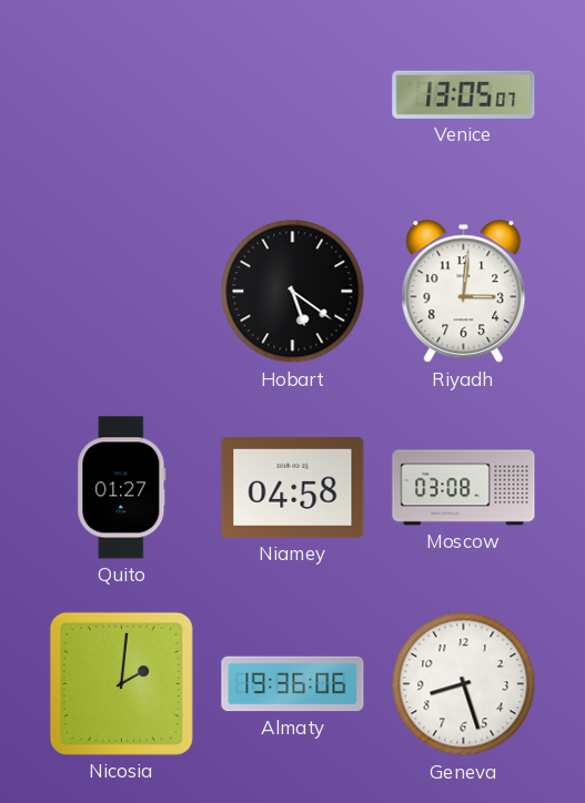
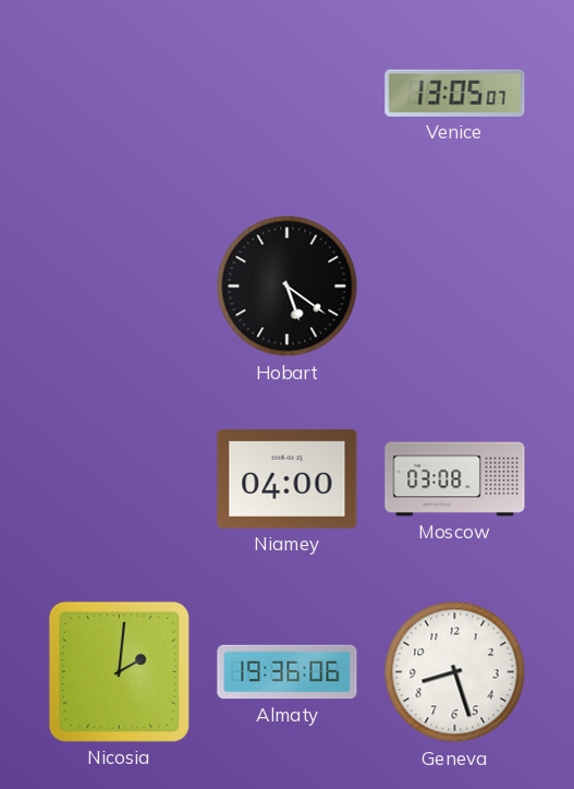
Riyadh: 3:01 -> none
Quito: 01:27 -> none
Niamey: 04:58 -> 04:00
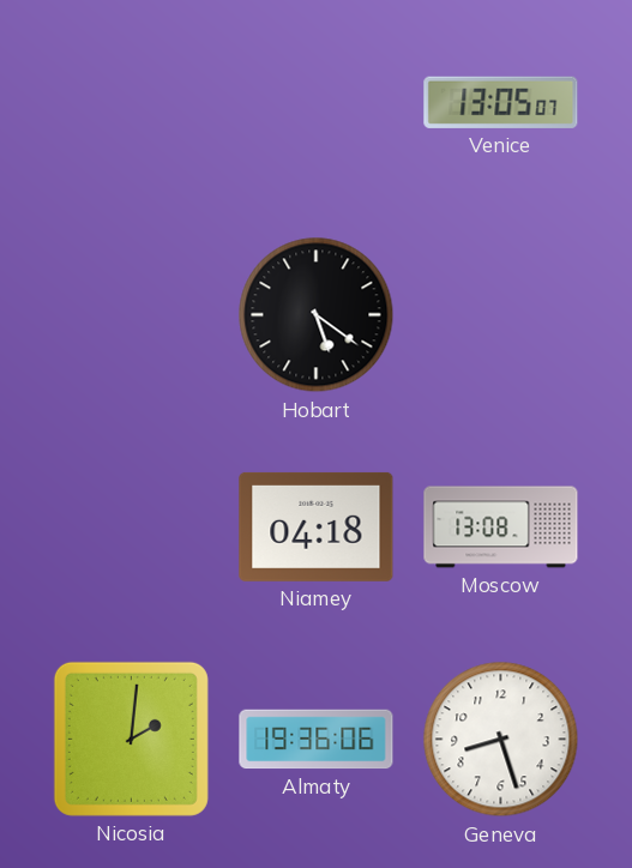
Niamey: 04:00 -> 04:18
Moscow: 03:08 -> 13:08
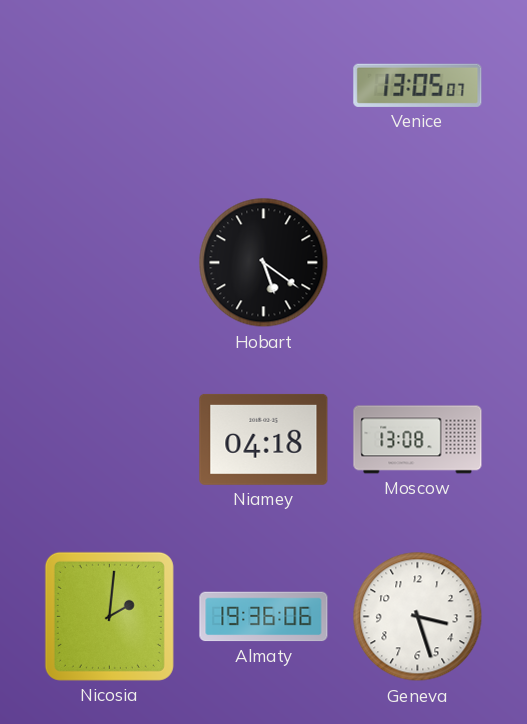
Geneva: 8:27 -> 3:27
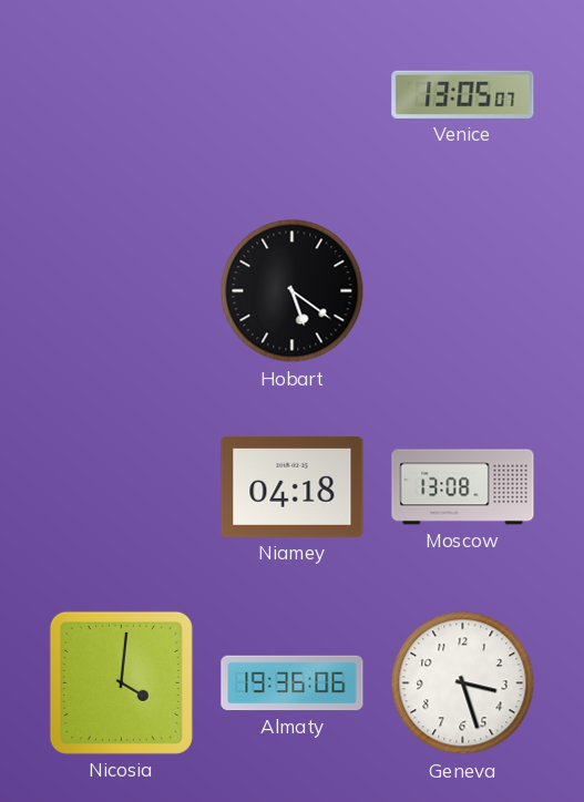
Nicosia: 2:01 -> 4:01
